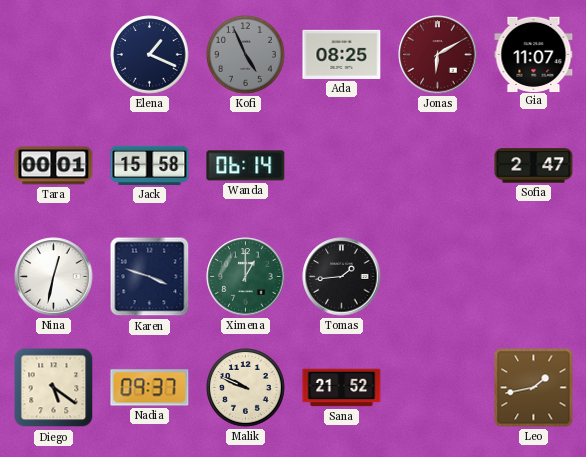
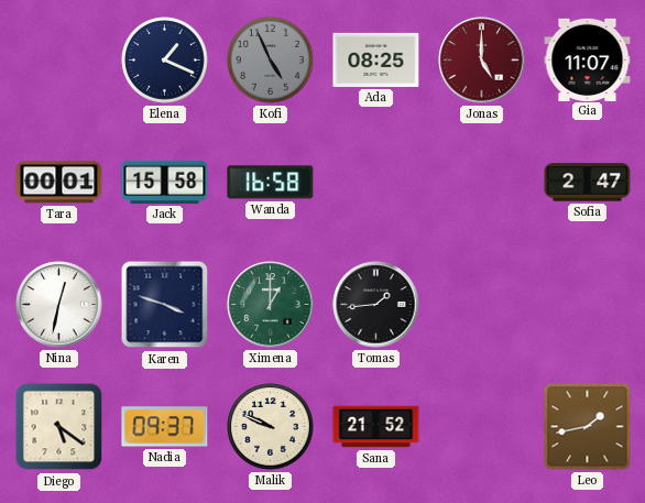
Jonas: 6:10 -> 5:00
Wanda: 06:14 -> 16:58
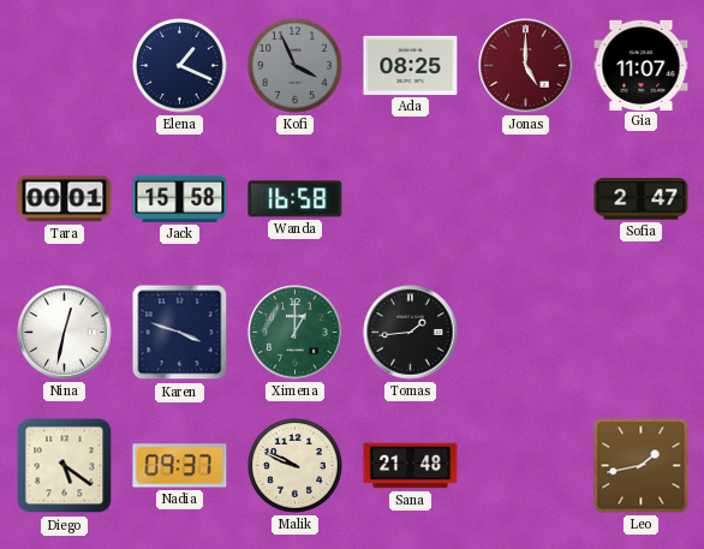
Kofi: 4:56 -> 3:56
Sana: 21:52 -> 21:48
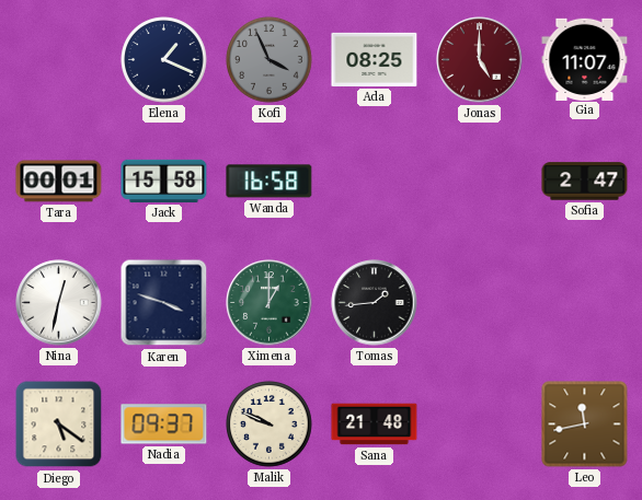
Leo: 1:43 -> 11:43
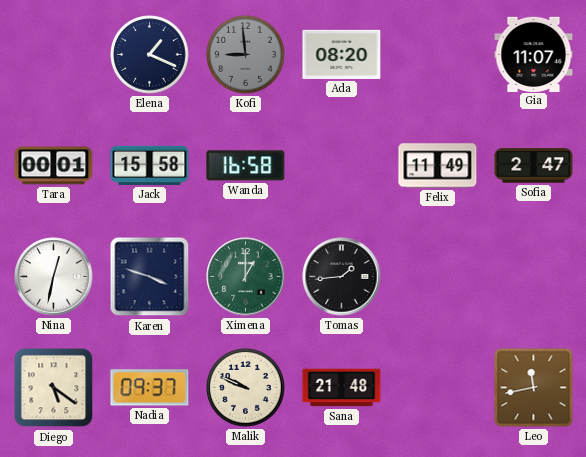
Kofi: 3:56 -> 8:59
Ada: 08:25 -> 08:20
Jonas: 5:00 -> none
Felix: none -> 11:49
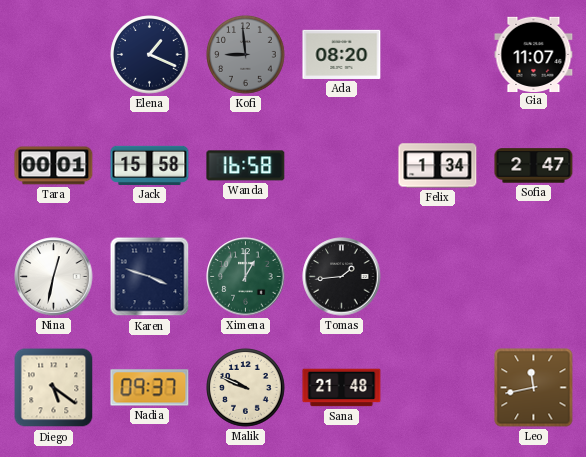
Felix: 11:49 -> 1:34
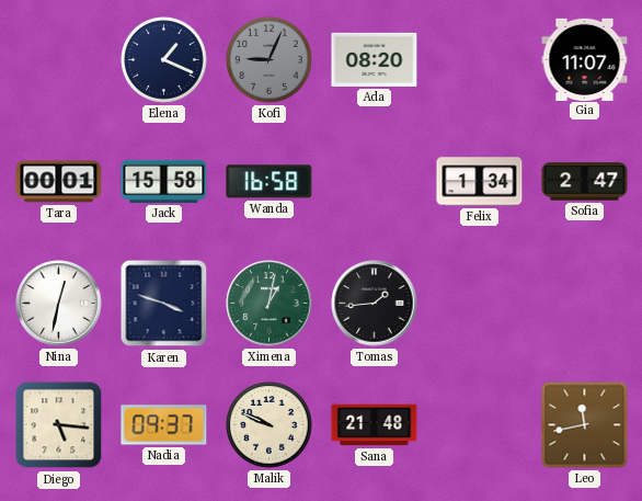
Kofi: 8:59 -> 9:04
Ximena: 1:00 -> 1:02
Diego: 5:21 -> 5:16
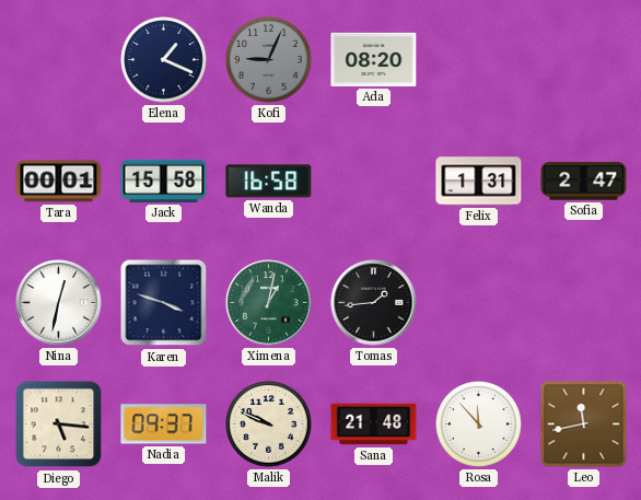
Gia: 11:07 -> none
Felix: 1:34 -> 1:31
Rosa: none -> 11:53
